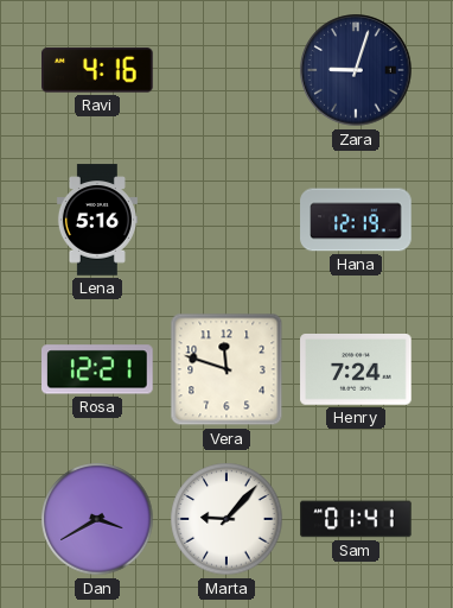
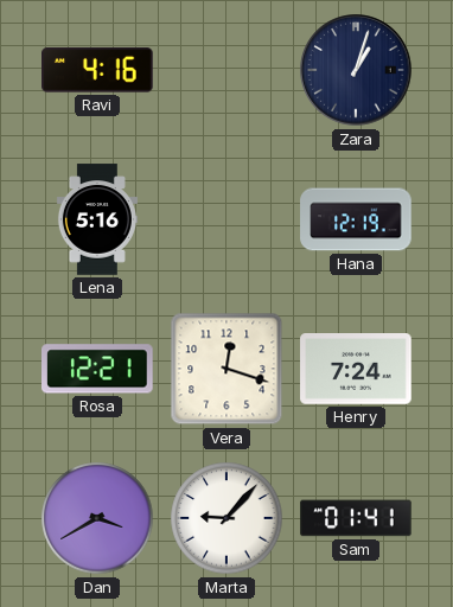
Zara: 9:03 -> 1:03
Vera: 11:48 -> 12:18
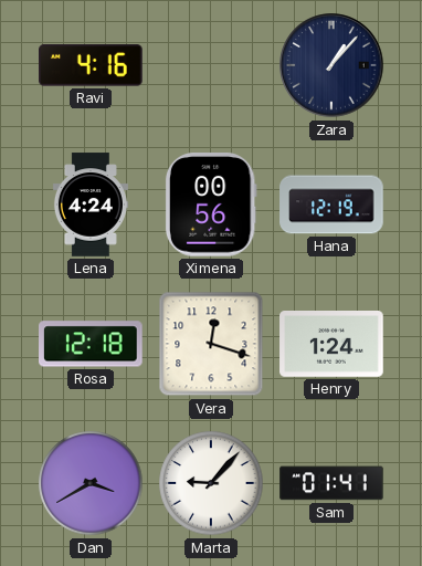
Zara: 1:03 -> 1:07
Lena: 5:16 -> 4:24
Ximena: none -> 00:56
Rosa: 12:21 -> 12:18
Henry: 7:24 -> 1:24
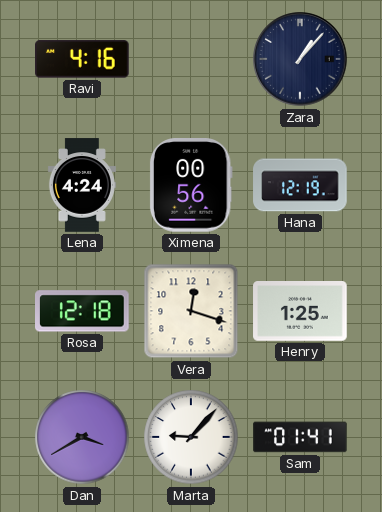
Henry: 1:24 -> 1:25
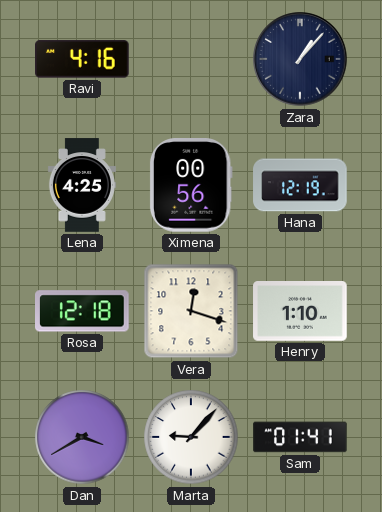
Lena: 4:24 -> 4:25
Henry: 1:25 -> 1:10
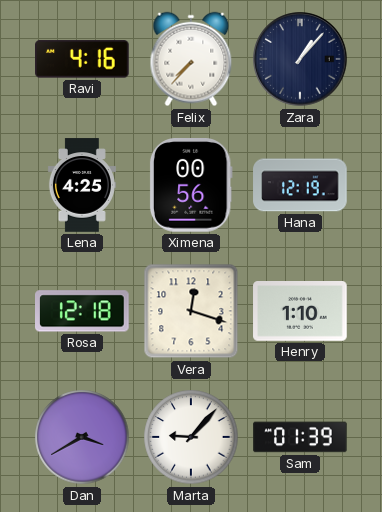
Felix: none -> 7:37
Sam: 01:41 -> 01:39
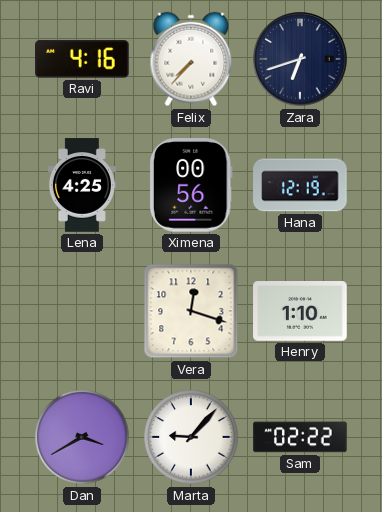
Zara: 1:07 -> 6:42
Rosa: 12:18 -> none
Sam: 01:39 -> 02:22
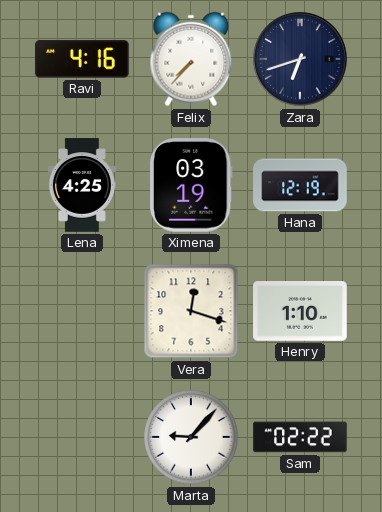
Ximena: 00:56 -> 03:19
Dan: 3:40 -> none
